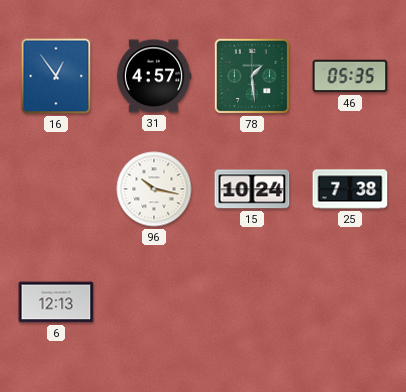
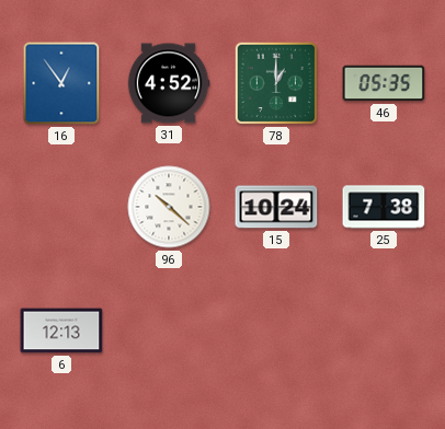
31: 4:57 -> 4:52
78: 1:29 -> 1:00
96: 10:17 -> 10:22
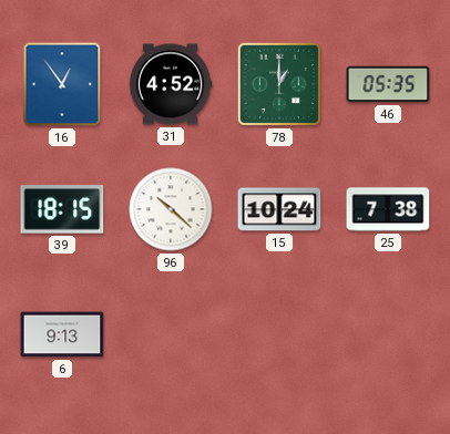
39: none -> 18:15
6: 12:13 -> 9:13
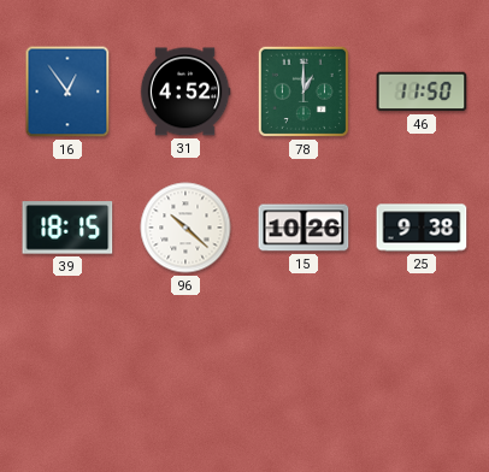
46: 05:35 -> 11:50
15: 10:24 -> 10:26
25: 7:38 -> 9:38
6: 9:13 -> none
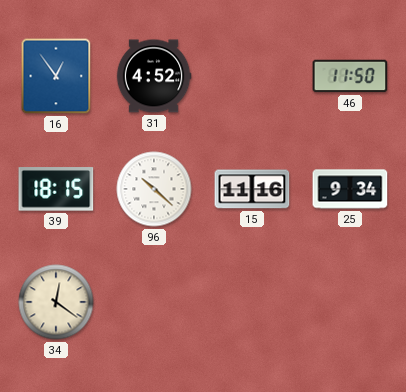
78: 1:00 -> none
15: 10:26 -> 11:16
25: 9:38 -> 9:34
34: none -> 12:21
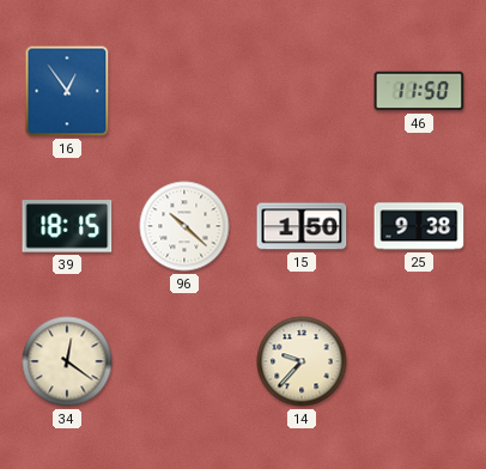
31: 4:52 -> none
15: 11:16 -> 1:50
25: 9:34 -> 9:38
14: none -> 9:37
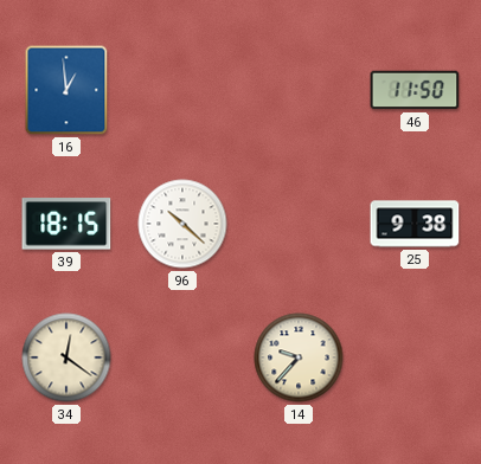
16: 12:54 -> 12:59
15: 1:50 -> none
